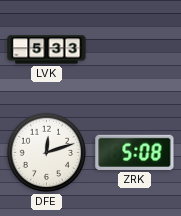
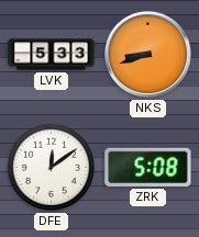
NKS: none -> 8:42
DFE: 12:12 -> 12:09
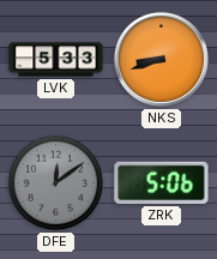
DFE dial: white -> grey
ZRK: 5:08 -> 5:06
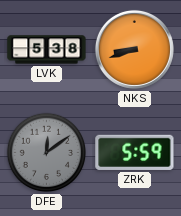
LVK: 5:33 -> 5:38
ZRK: 5:06 -> 5:59
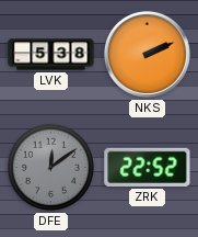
NKS: 8:42 -> 2:11
ZRK: 5:59 -> 22:52
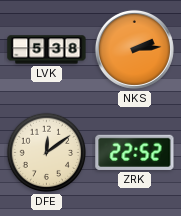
NKS: 2:11 -> 2:14
DFE dial: grey -> cream
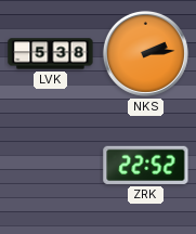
DFE: 12:09 -> none
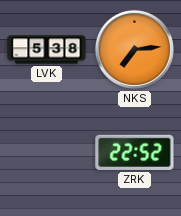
NKS: 2:14 -> 7:14
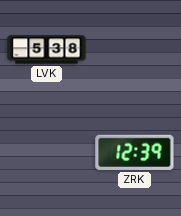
NKS: 7:14 -> none
ZRK: 22:52 -> 12:39
